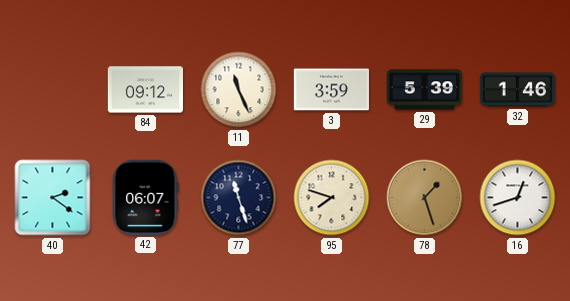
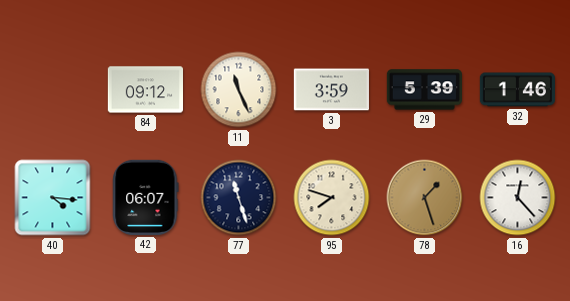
40: 2:21 -> 4:16
16: 12:42 -> 12:23
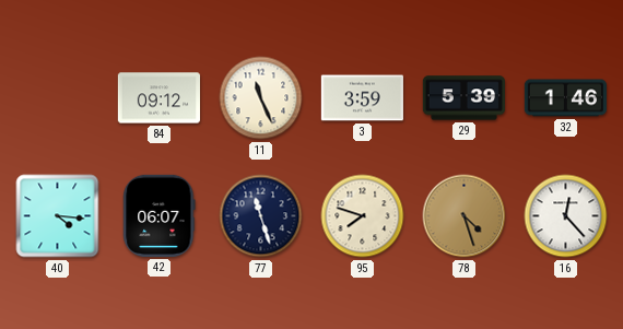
78: 1:27 -> 4:27
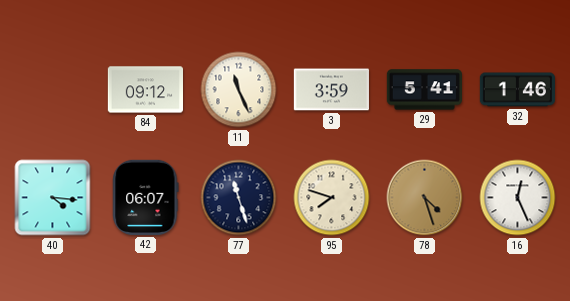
29: 5:39 -> 5:41
16: 12:23 -> 12:26
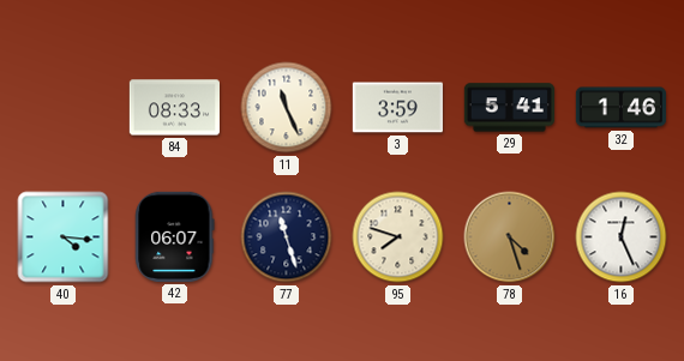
84: 09:12 -> 08:33
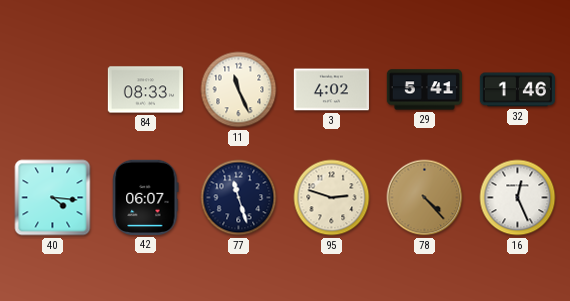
3: 3:59 -> 4:02
95: 7:48 -> 2:48
78: 4:27 -> 4:23
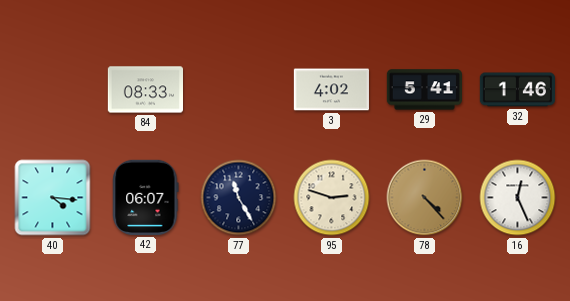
11: 11:26 -> none
77: 11:27 -> 11:25
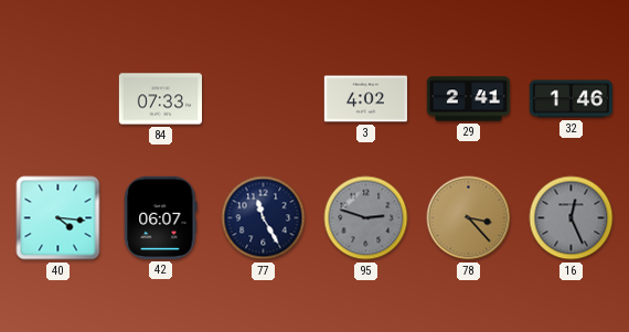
84: 08:33 -> 07:33
29: 5:41 -> 2:41
95 dial: cream -> grey
78: 4:23 -> 3:23
16 dial: white -> grey
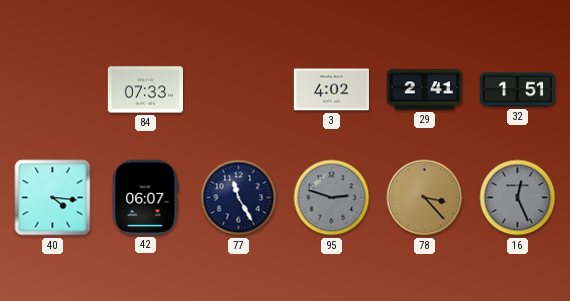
32: 1:46 -> 1:51
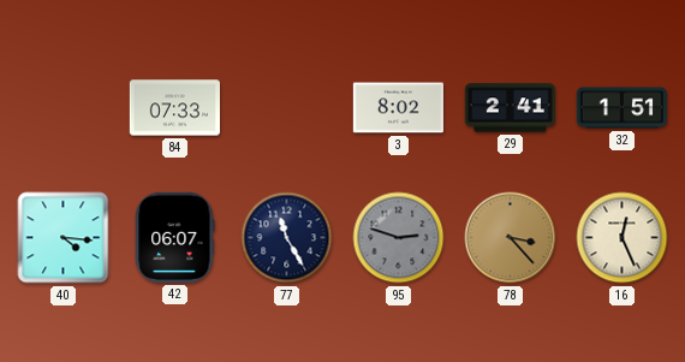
3: 4:02 -> 8:02
16 dial: grey -> cream
